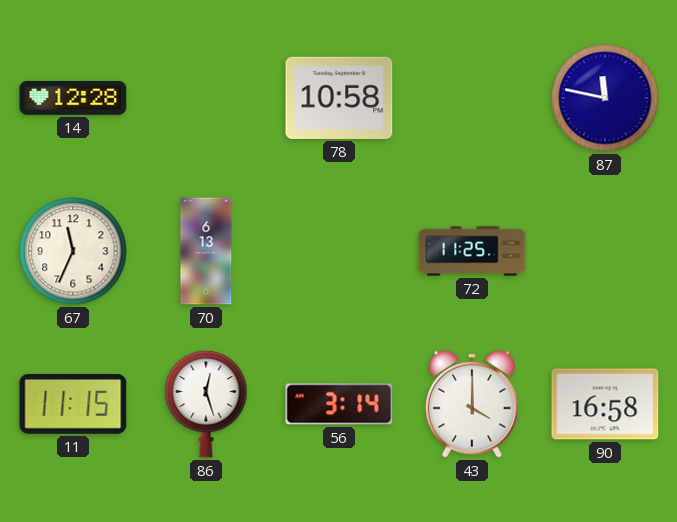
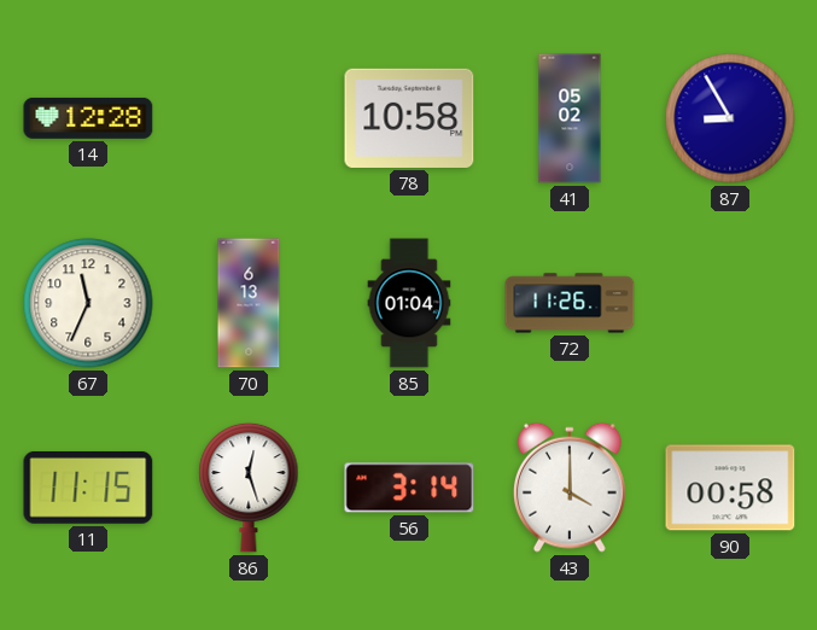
41: none -> 05:02
87: 11:47 -> 8:55
85: none -> 01:04
72: 11:25 -> 11:26
90: 16:58 -> 00:58
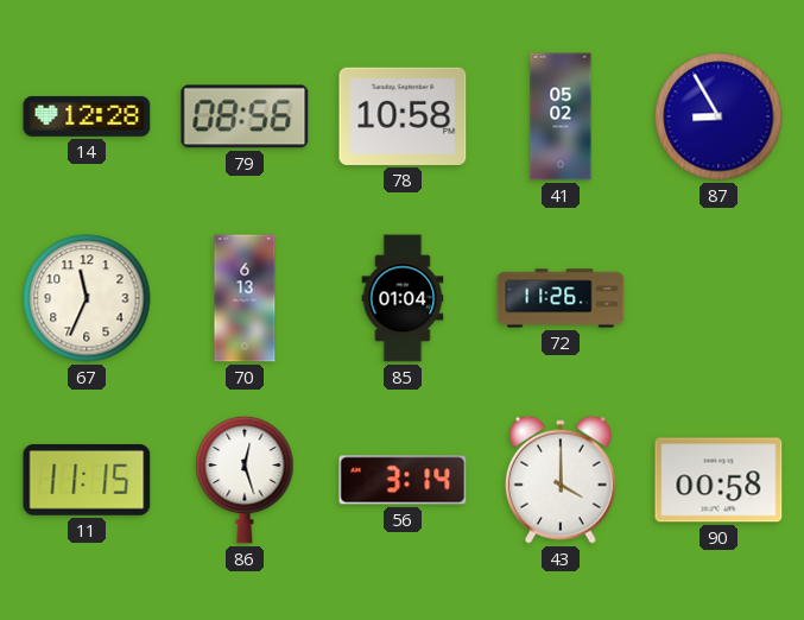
79: none -> 08:56
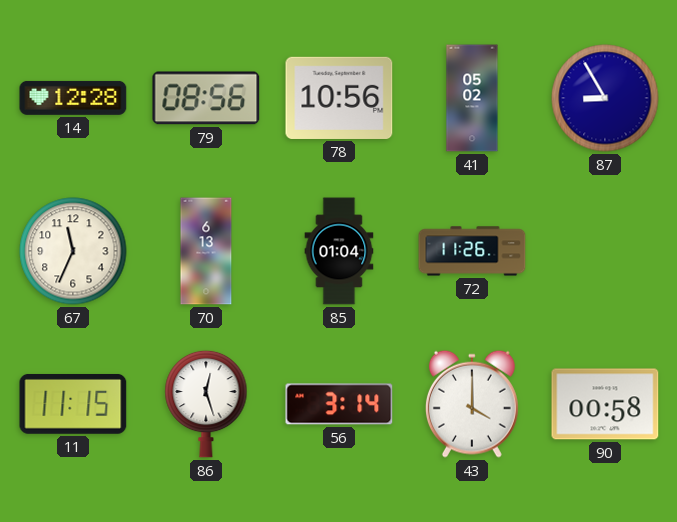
78: 10:58 -> 10:56
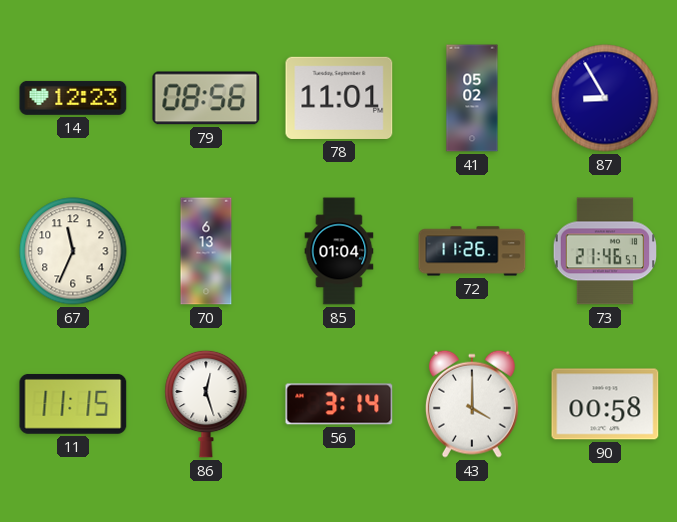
14: 12:28 -> 12:23
78: 10:56 -> 11:01
73: none -> 21:46
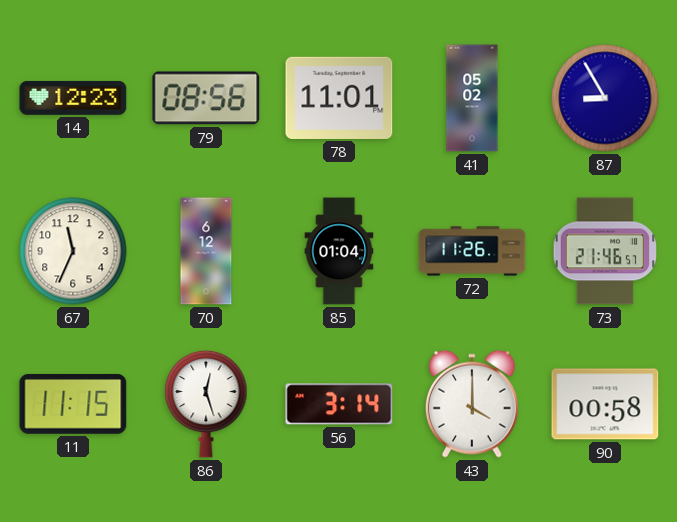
70: 6:13 -> 6:12
